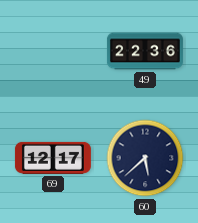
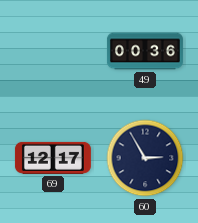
49: 22:36 -> 00:36
60: 5:38 -> 2:55
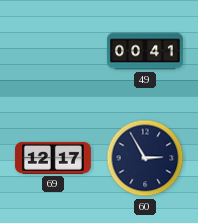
49: 00:36 -> 00:41
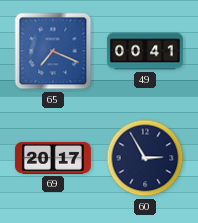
65: none -> 7:19
69: 12:17 -> 20:17
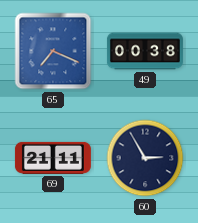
49: 00:41 -> 00:38
69: 20:17 -> 21:11
